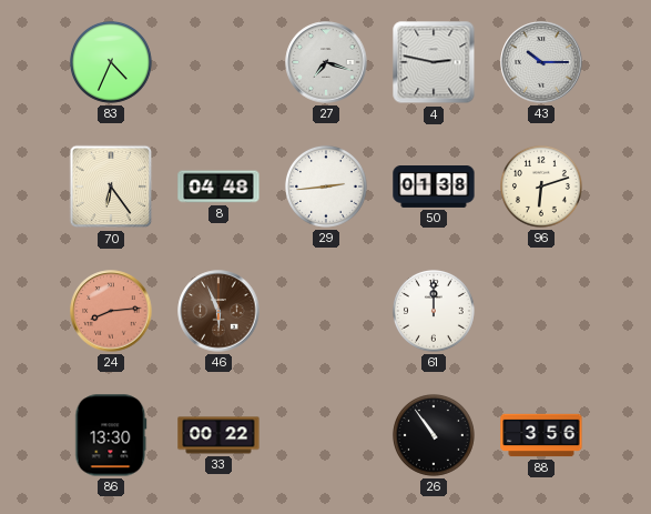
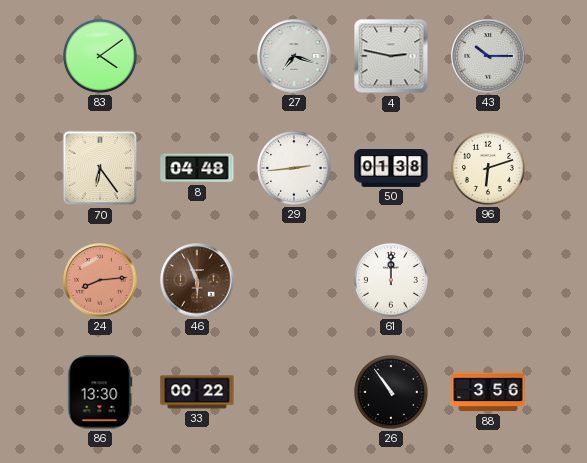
83: 4:34 -> 4:09
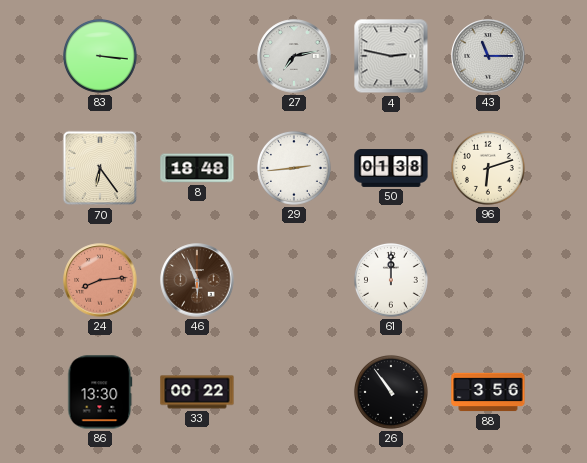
83: 4:09 -> 3:16
27: 7:18 -> 7:13
43: 10:15 -> 11:15
8: 04:48 -> 18:48
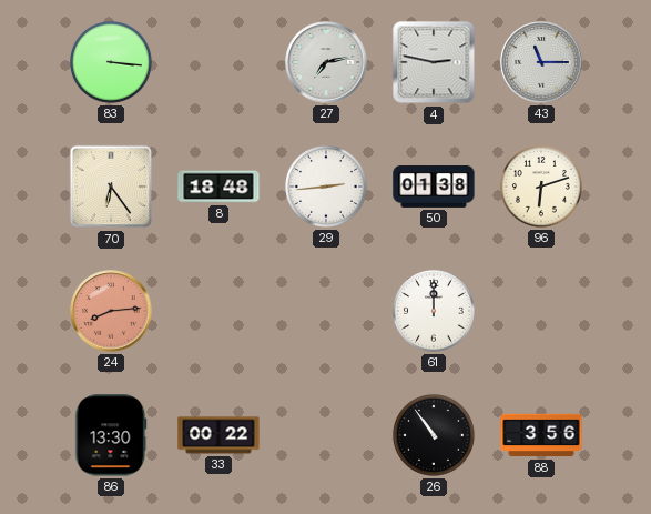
46: 5:56 -> none
